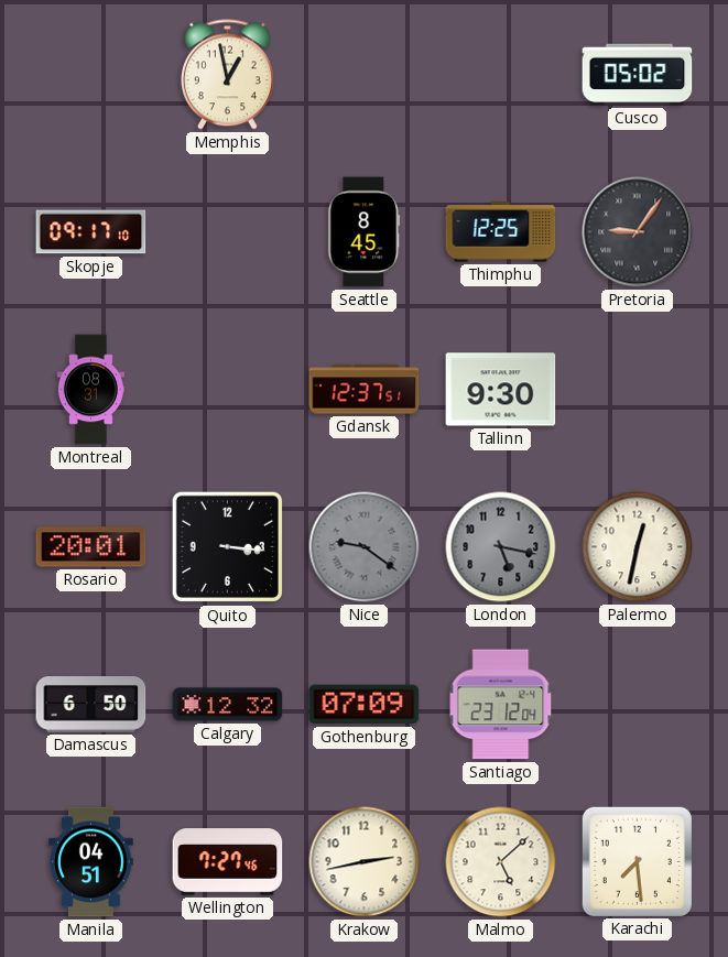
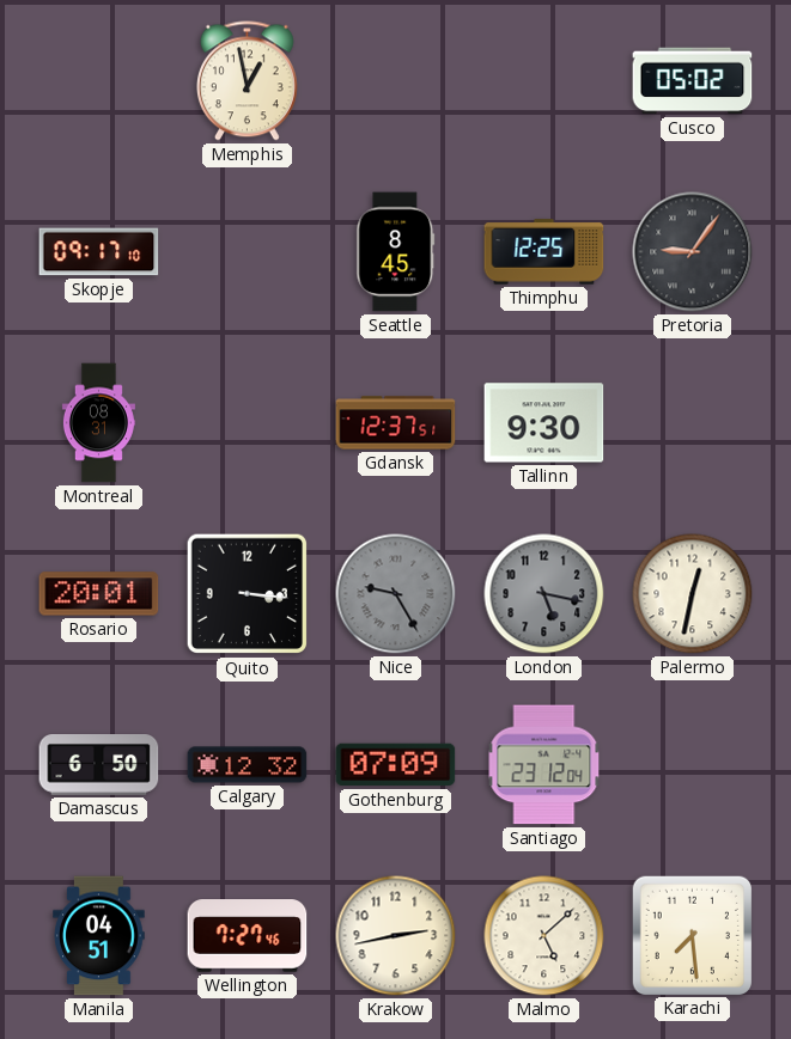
Nice: 9:21 -> 9:25
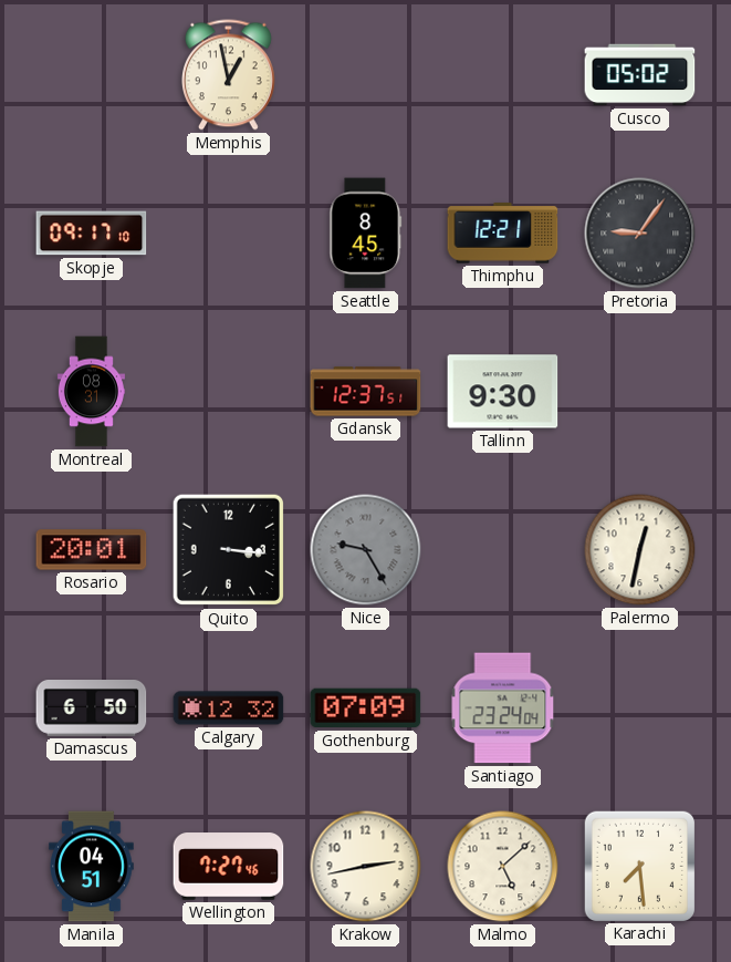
Thimphu: 12:25 -> 12:21
London: 5:17 -> none
Santiago: 23:12 -> 23:24
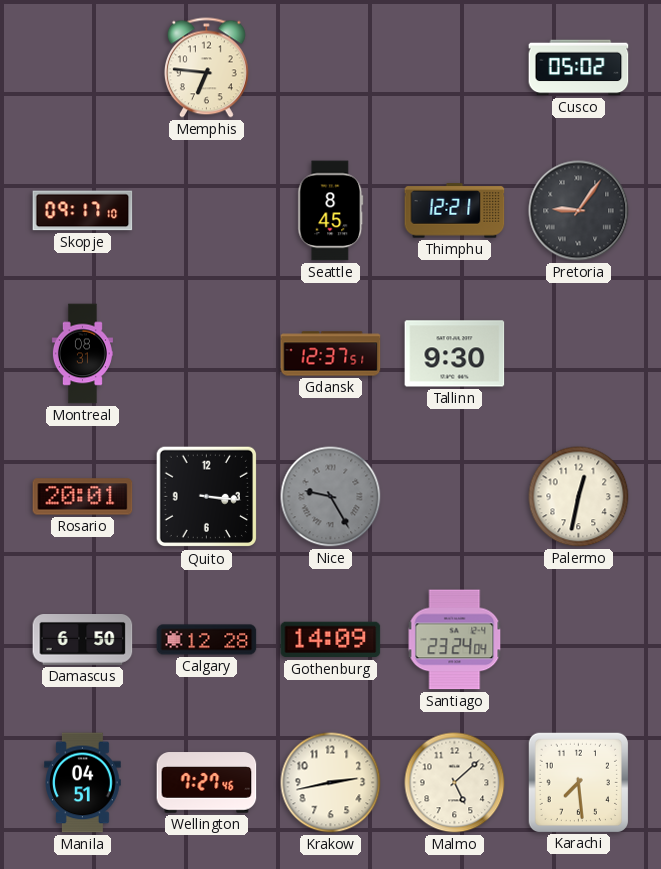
Memphis: 12:58 -> 6:46
Calgary: 12:32 -> 12:28
Gothenburg: 07:09 -> 14:09
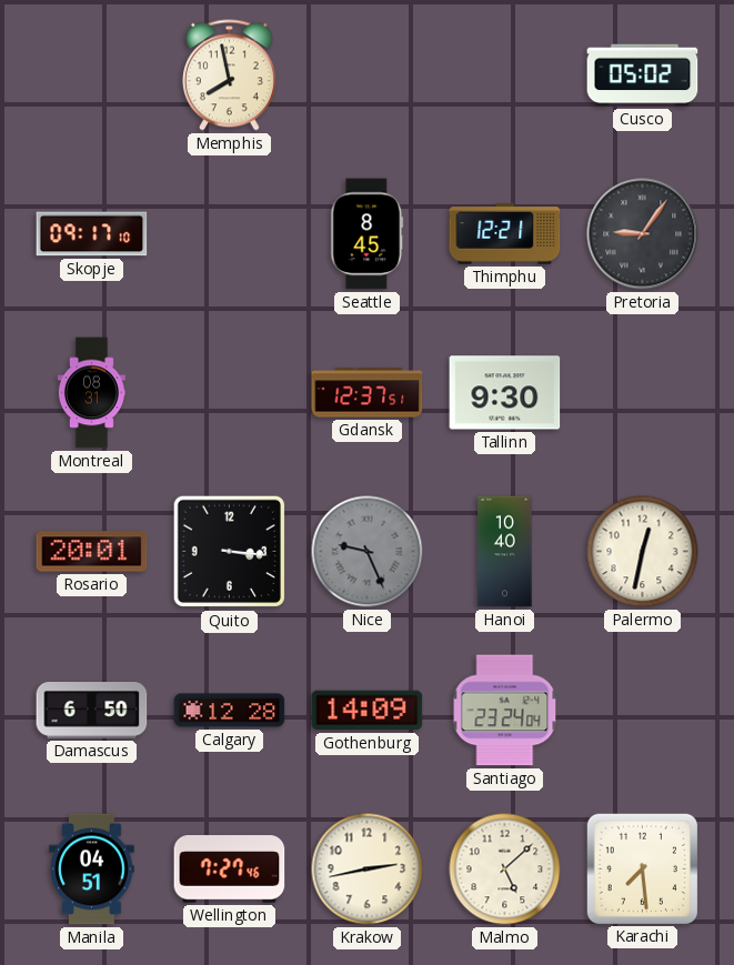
Memphis: 6:46 -> 7:58
Nice: 9:25 -> 9:26
Hanoi: none -> 10:40
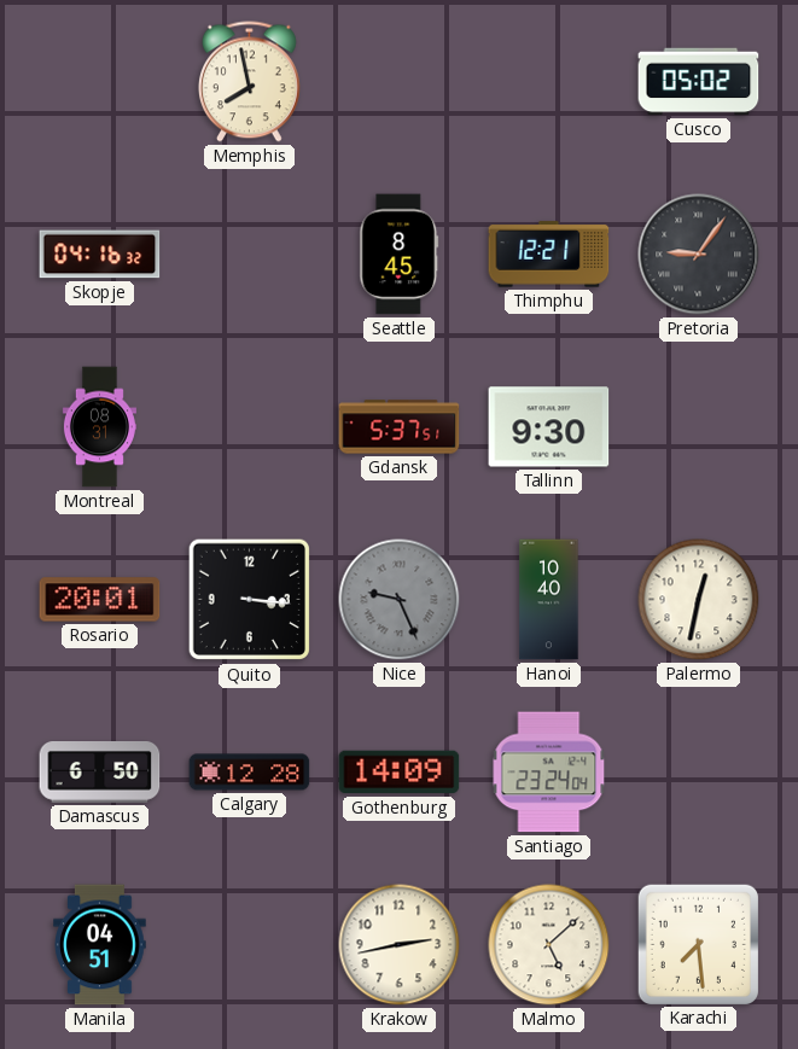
Skopje: 09:17 -> 04:16
Gdansk: 12:37 -> 5:37
Wellington: 7:27 -> none
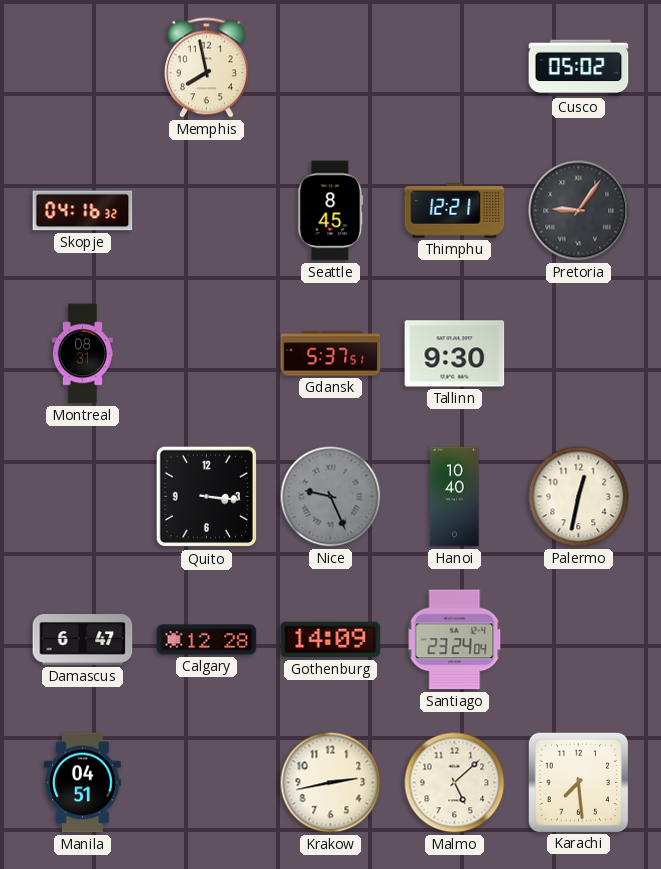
Rosario: 20:01 -> none
Damascus: 6:50 -> 6:47
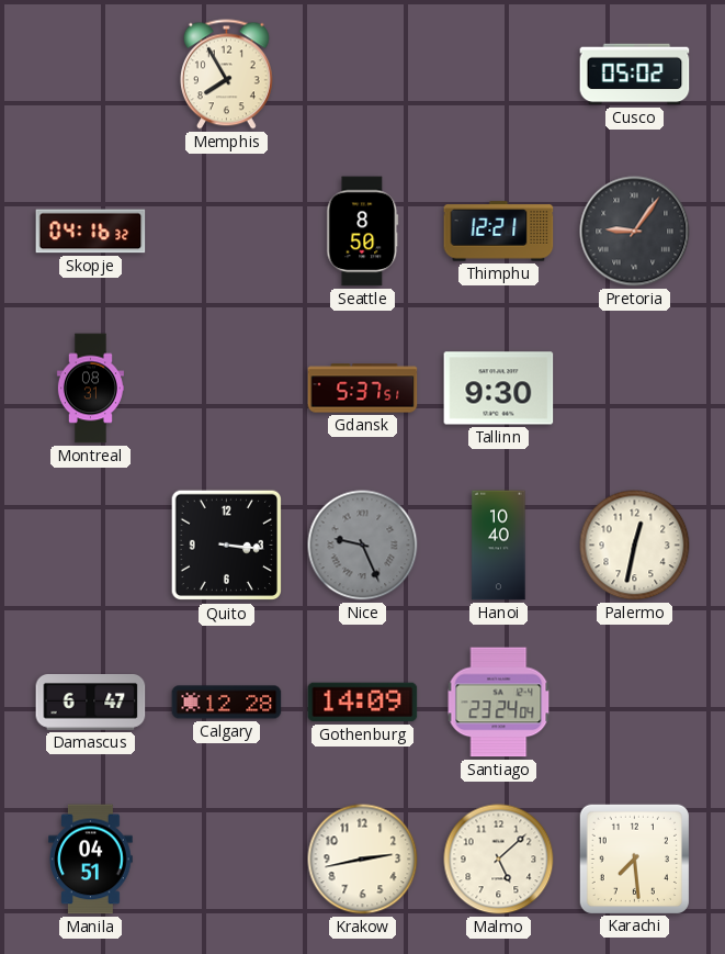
Memphis: 7:58 -> 7:55
Seattle: 8:45 -> 8:50
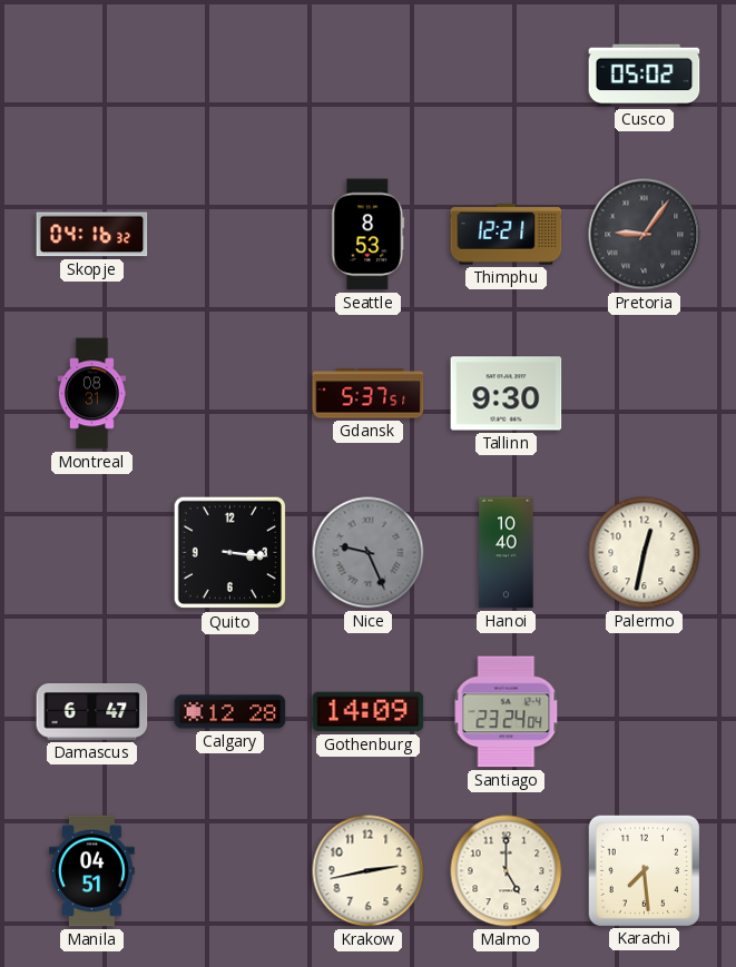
Memphis: 7:55 -> none
Seattle: 8:50 -> 8:53
Malmo: 5:08 -> 5:00
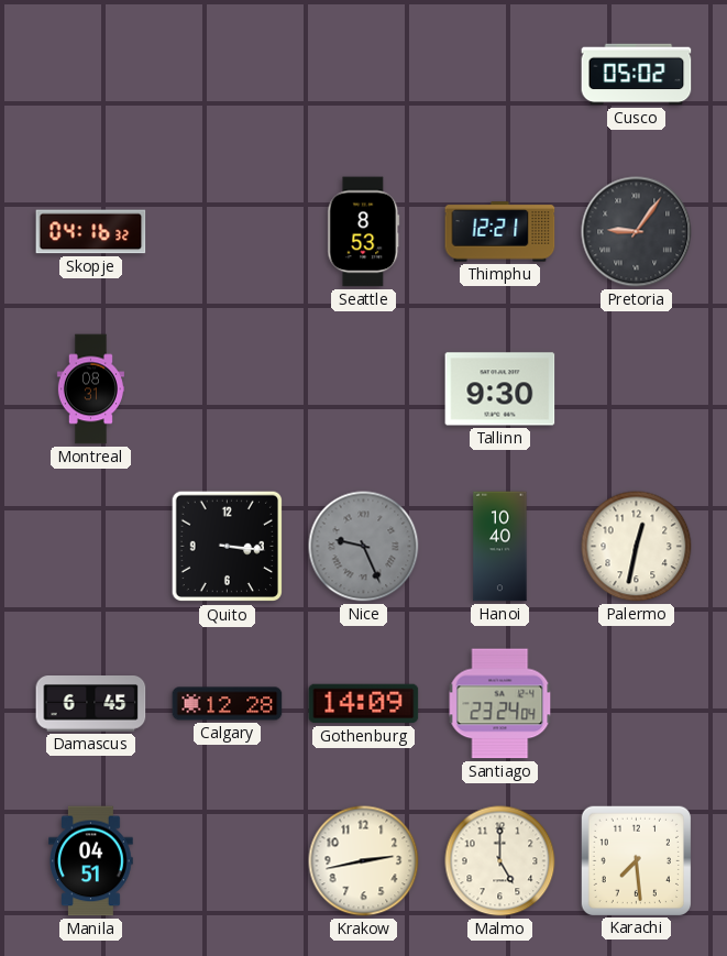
Gdansk: 5:37 -> none
Damascus: 6:47 -> 6:45
